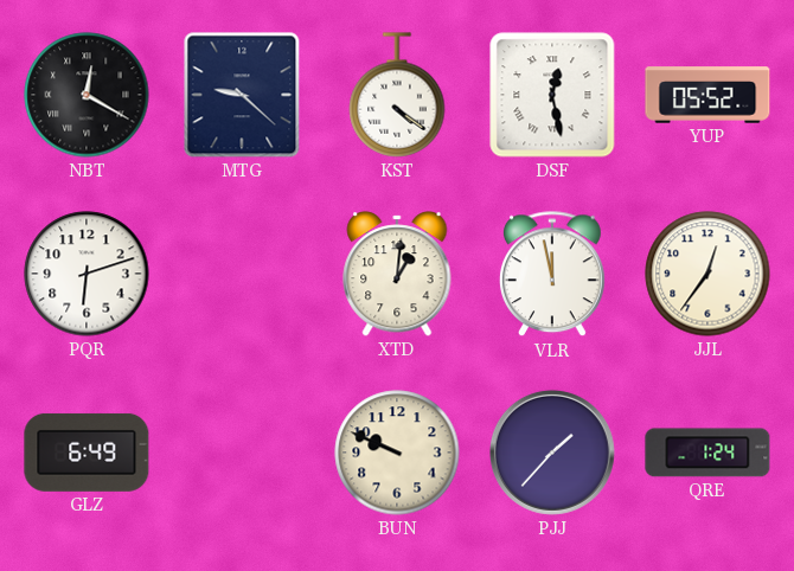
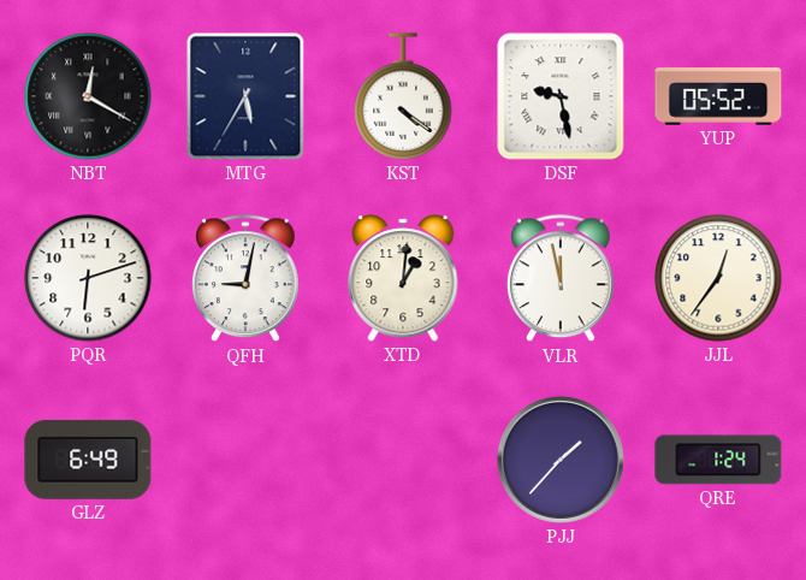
MTG: 9:22 -> 5:35
DSF: 12:28 -> 9:28
QFH: none -> 9:02
BUN: 9:49 -> none
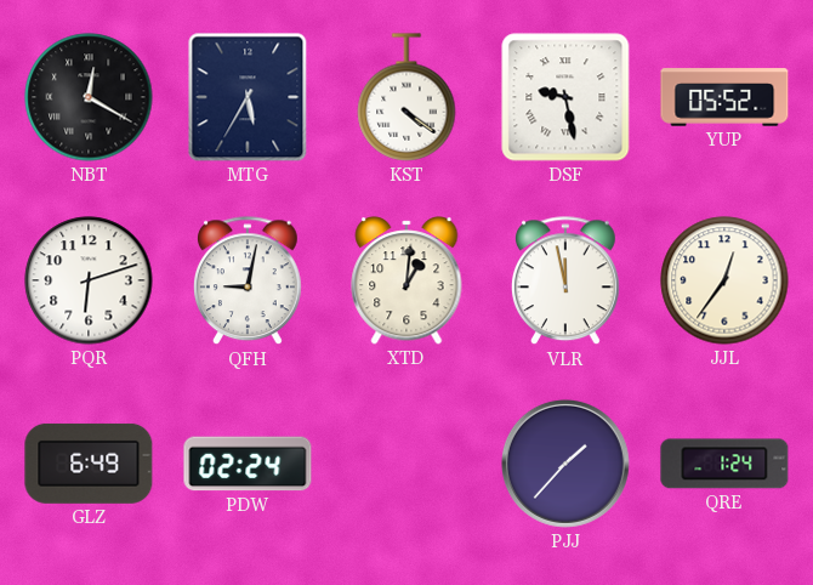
PDW: none -> 02:24
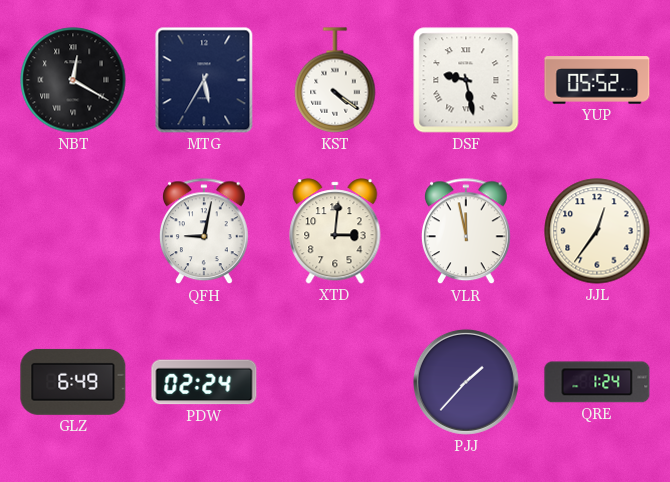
PQR: 6:12 -> none
XTD: 1:01 -> 3:01
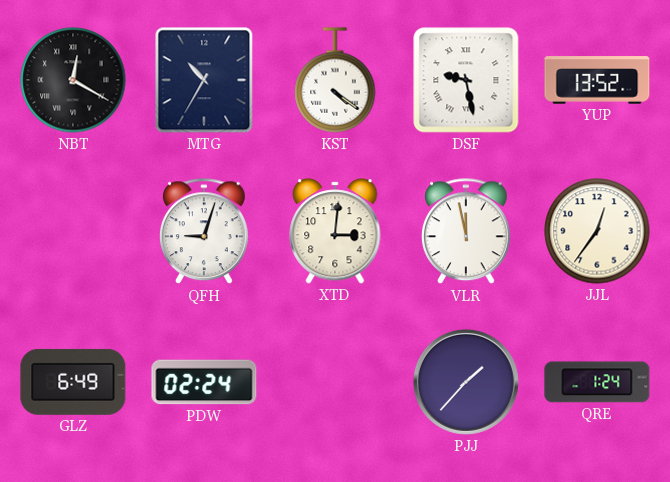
MTG: 5:35 -> 10:35
YUP: 05:52 -> 13:52
QFH: 9:02 -> 9:03
